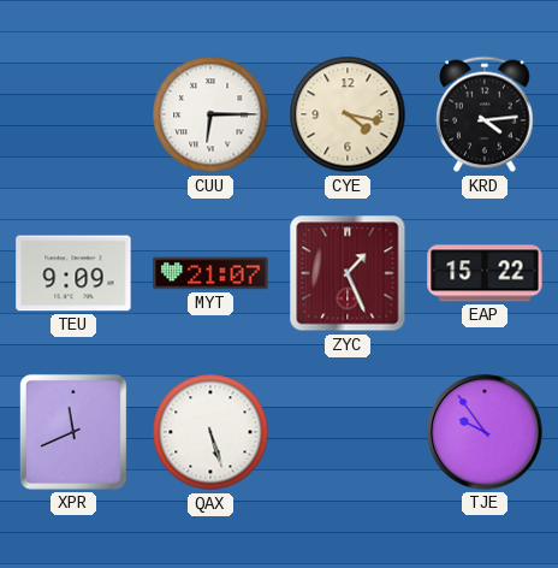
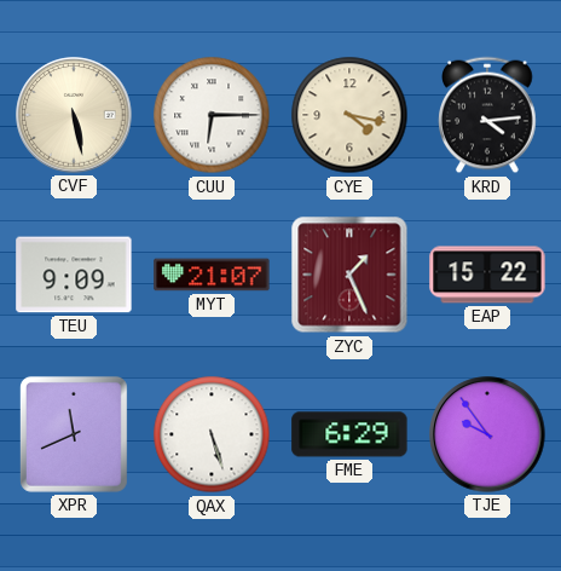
CVF: none -> 5:28
FME: none -> 6:29
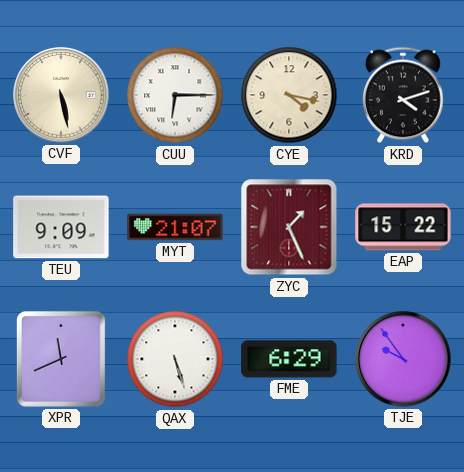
KRD: 4:14 -> 4:12
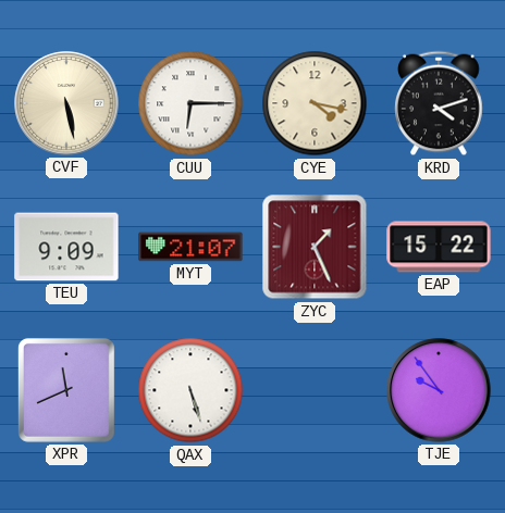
FME: 6:29 -> none
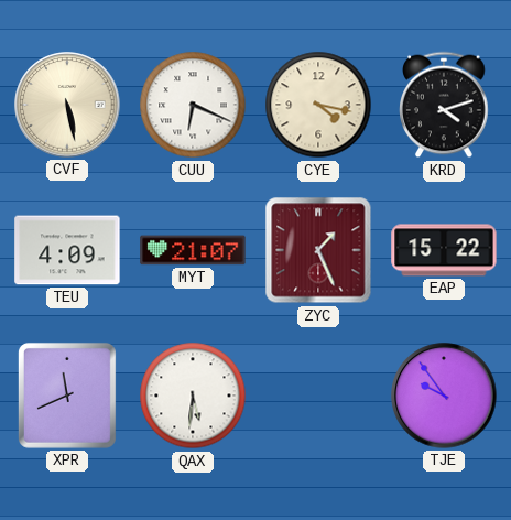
CUU: 6:15 -> 6:19
TEU: 9:09 -> 4:09
QAX: 5:27 -> 5:31
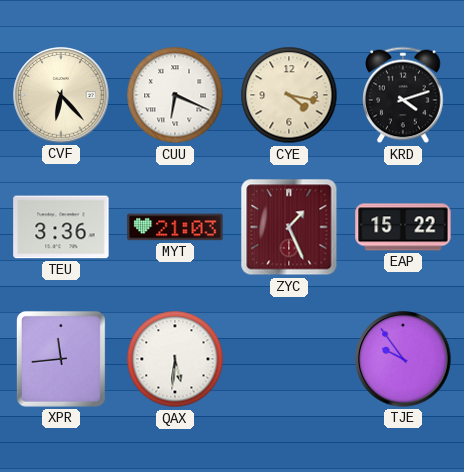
CVF: 5:28 -> 6:23
TEU: 4:09 -> 3:36
MYT: 21:07 -> 21:03
XPR: 11:41 -> 11:44
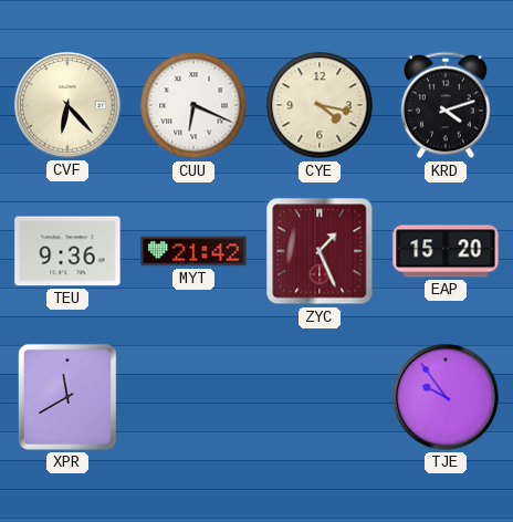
TEU: 3:36 -> 9:36
MYT: 21:03 -> 21:42
EAP: 15:22 -> 15:20
XPR: 11:44 -> 11:40
QAX: 5:31 -> none
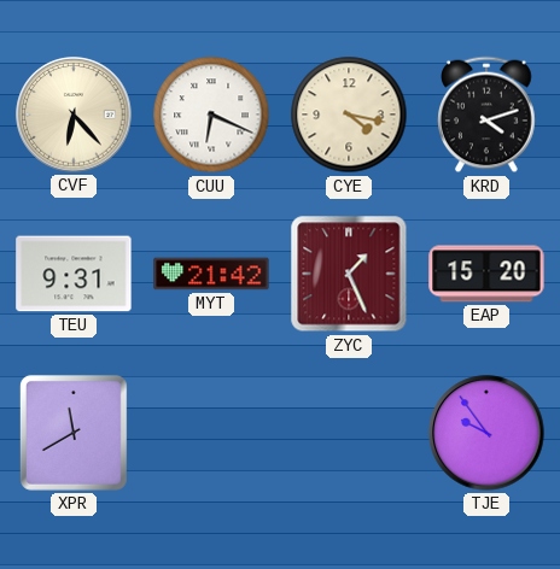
TEU: 9:36 -> 9:31
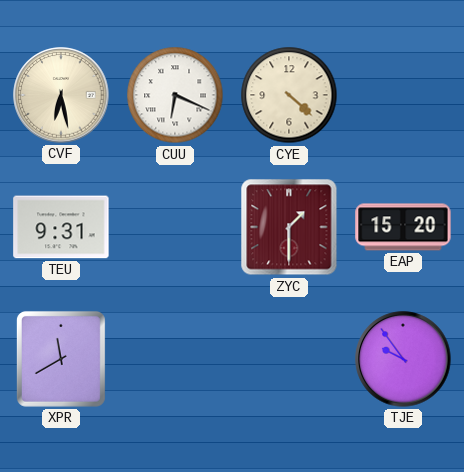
CVF: 6:23 -> 6:28
CYE: 4:17 -> 4:22
KRD: 4:12 -> none
MYT: 21:42 -> none
ZYC: 1:26 -> 1:30
